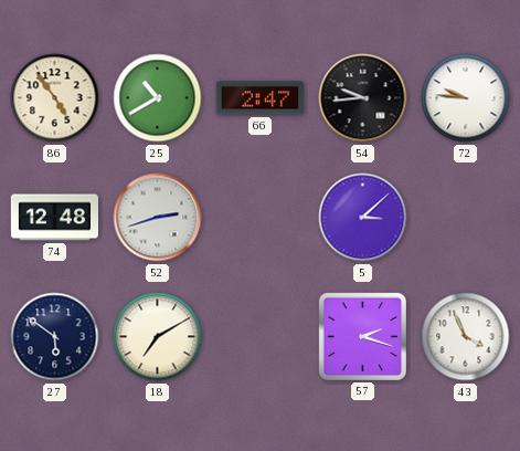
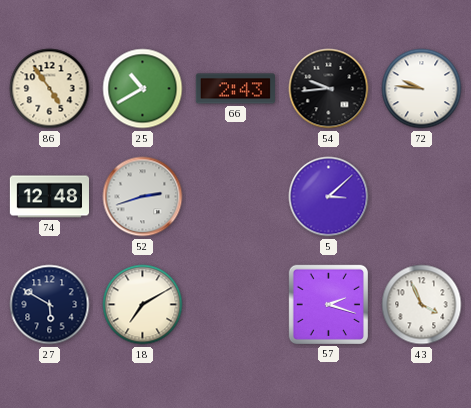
66: 2:47 -> 2:43
27: 5:51 -> 5:50
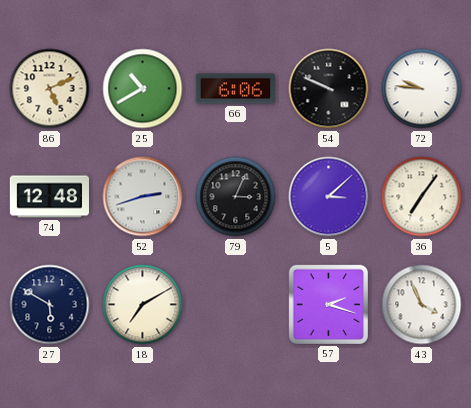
86: 4:54 -> 5:11
66: 2:43 -> 6:06
54: 9:44 -> 9:49
79: none -> 3:04
36: none -> 7:06
